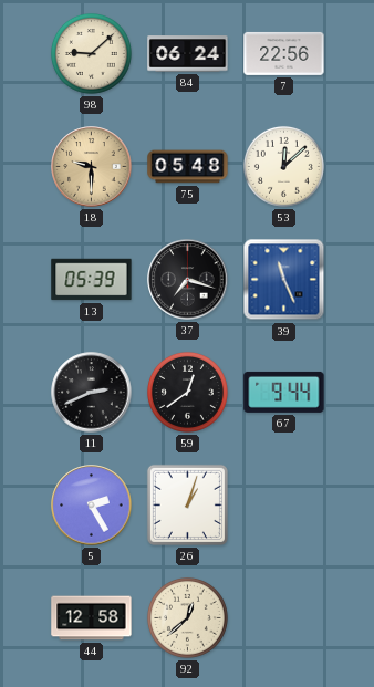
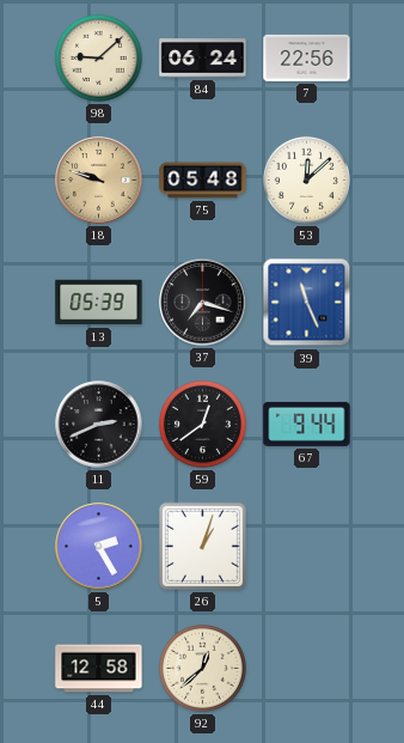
18: 9:30 -> 9:48
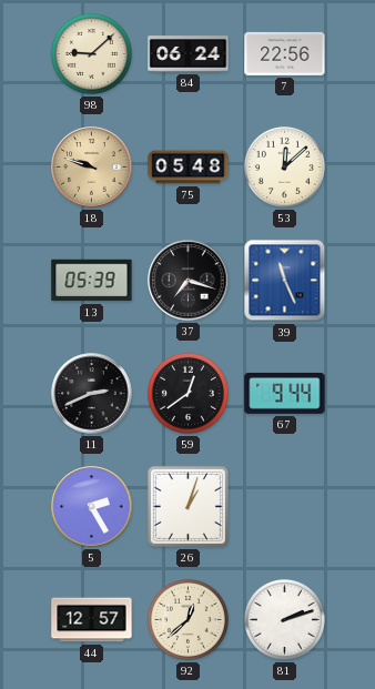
44: 12:58 -> 12:57
81: none -> 2:12
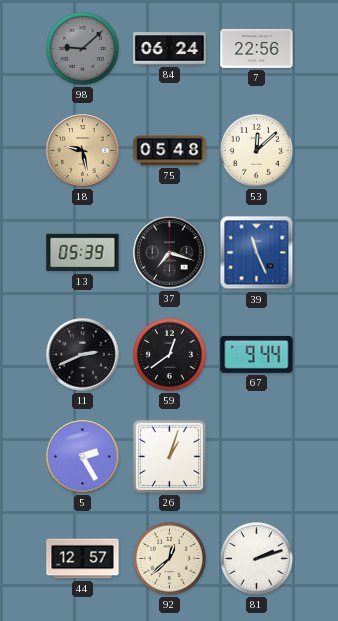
98 dial: cream -> grey
18: 9:48 -> 9:28
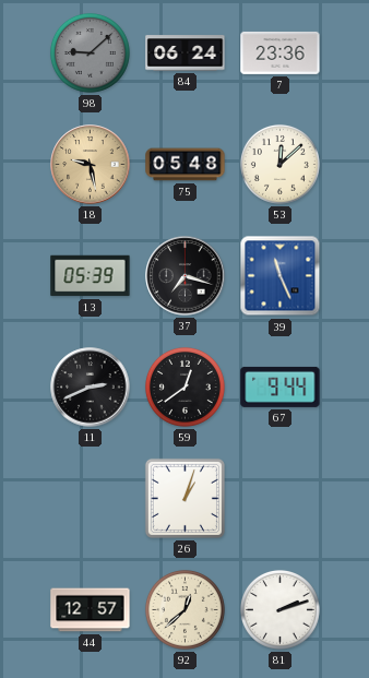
7: 22:56 -> 23:36
5: 2:25 -> none
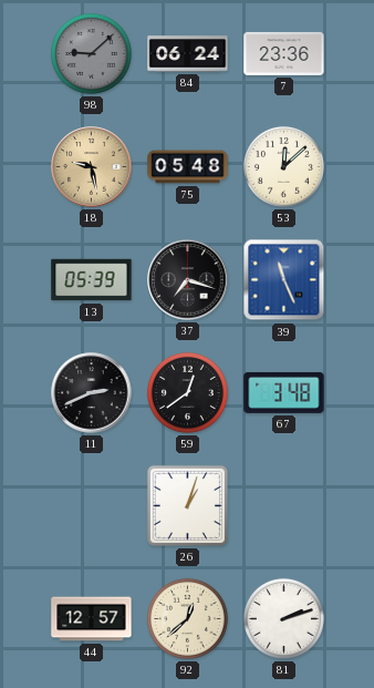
67: 9:44 -> 3:48
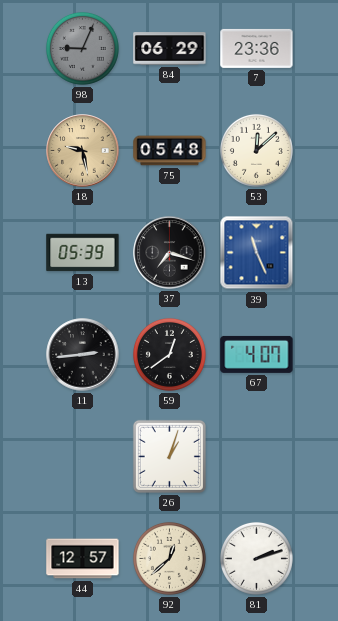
98: 9:08 -> 9:04
84: 06:24 -> 06:29
11: 2:41 -> 2:44
67: 3:48 -> 4:07
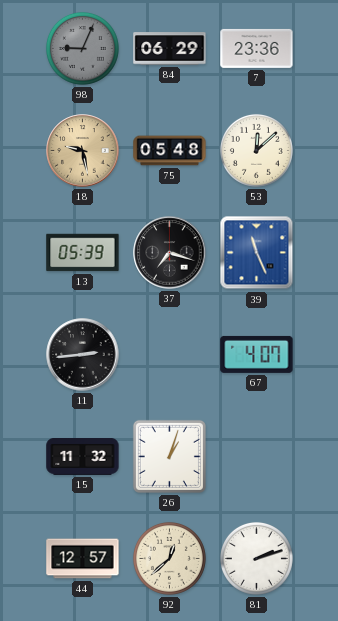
59: 12:39 -> none
15: none -> 11:32
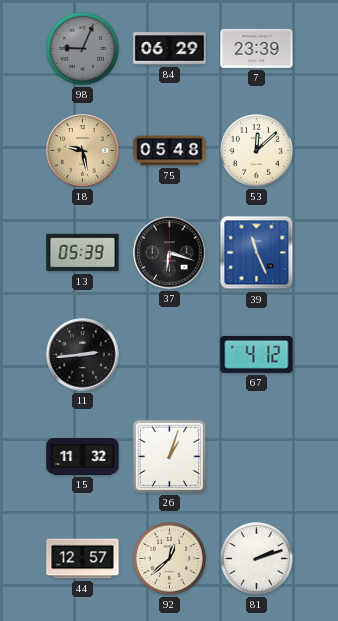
7: 23:36 -> 23:39
37: 7:18 -> 6:18
67: 4:07 -> 4:12
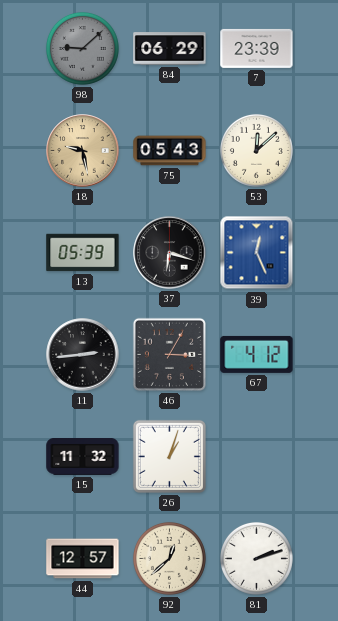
98: 9:04 -> 9:08
75: 05:48 -> 05:43
39: 11:26 -> 12:26
46: none -> 3:05
